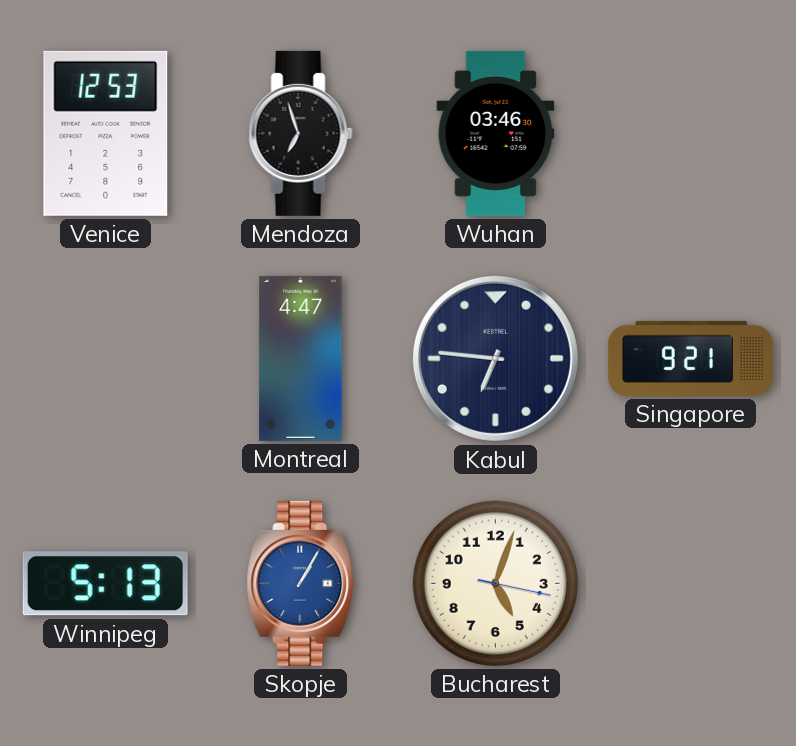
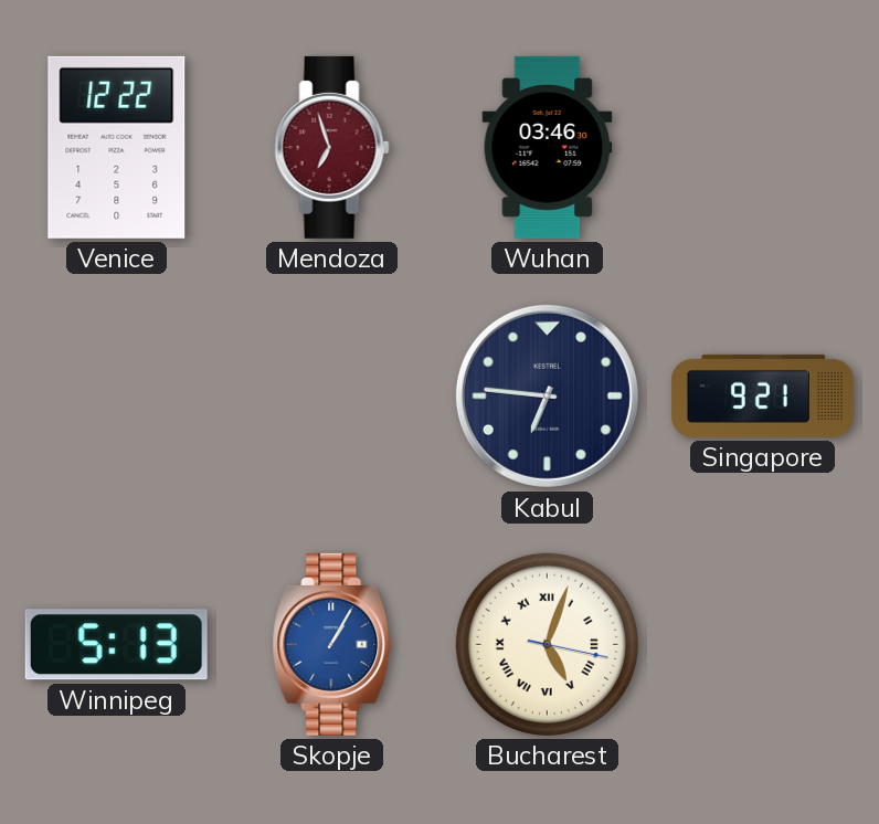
Venice: 12:53 -> 12:22
Mendoza dial: black -> burgundy
Montreal: 4:47 -> none
Bucharest numerals: Arabic -> Roman
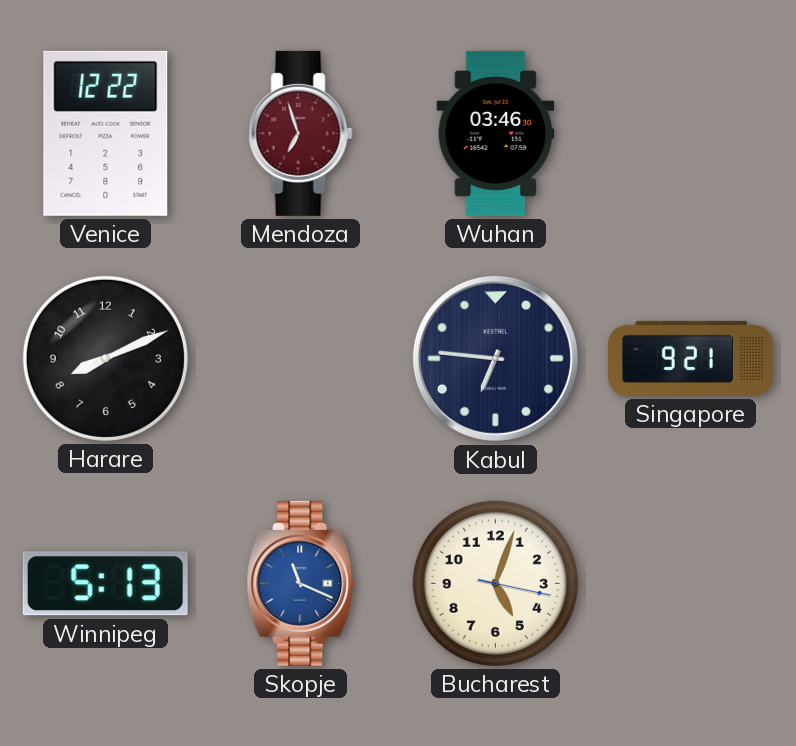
Harare: none -> 8:11
Skopje: 1:05 -> 11:19
Bucharest numerals: Roman -> Arabic
